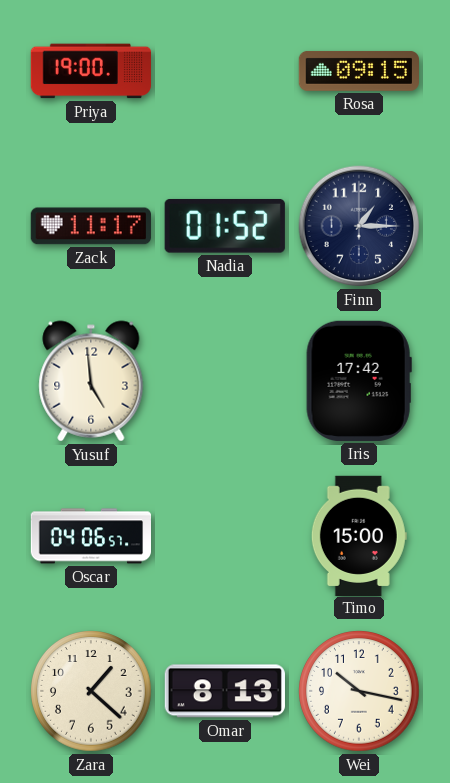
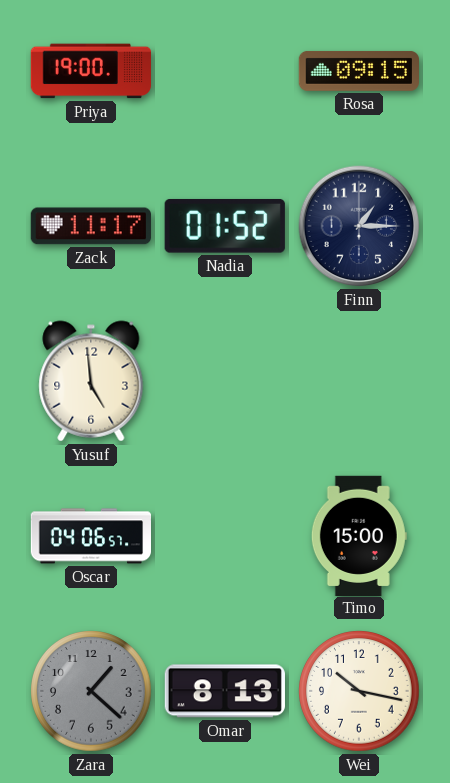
Iris: 17:42 -> none
Zara dial: cream -> grey
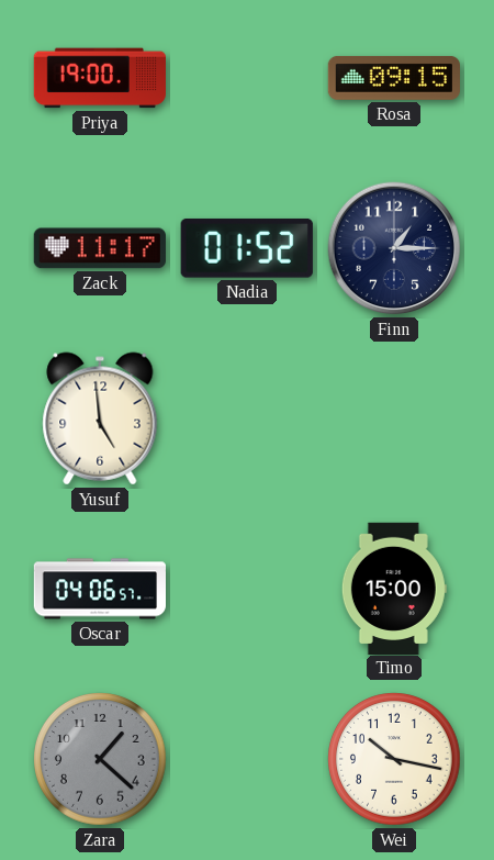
Omar: 8:13 -> none
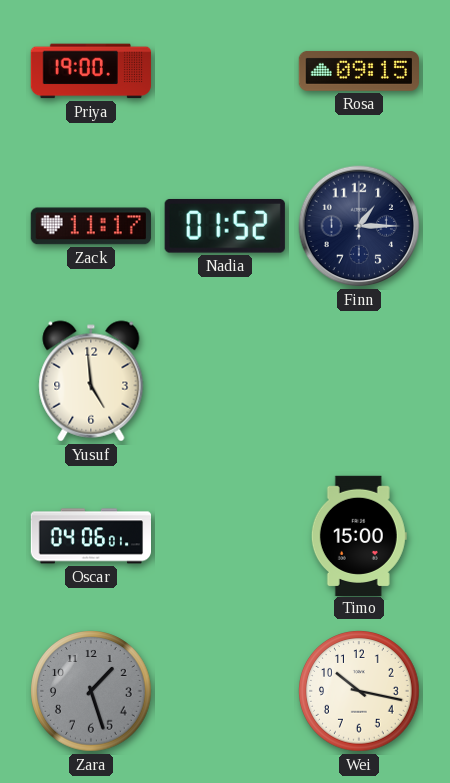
Oscar: 04:06:57 -> 04:06:01
Zara: 1:22 -> 1:27
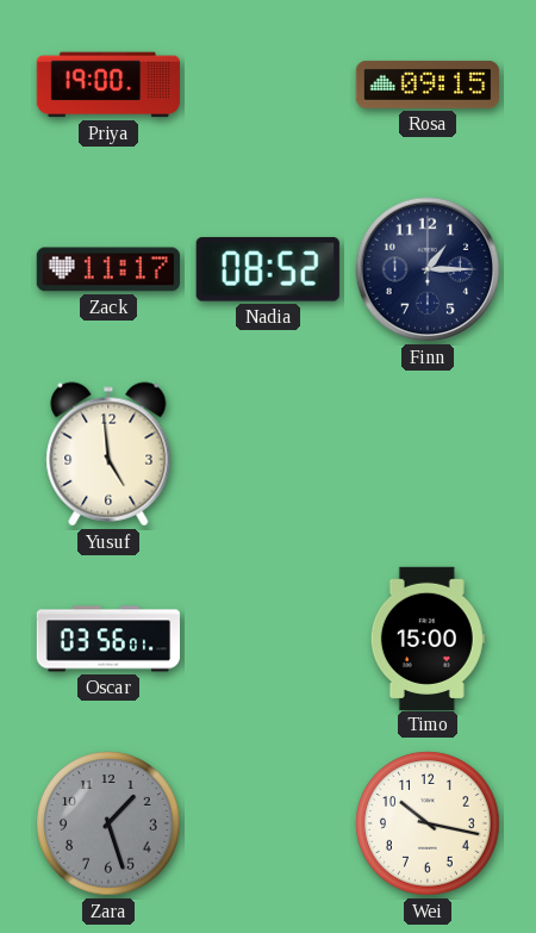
Nadia: 01:52 -> 08:52
Oscar: 04:06 -> 03:56
